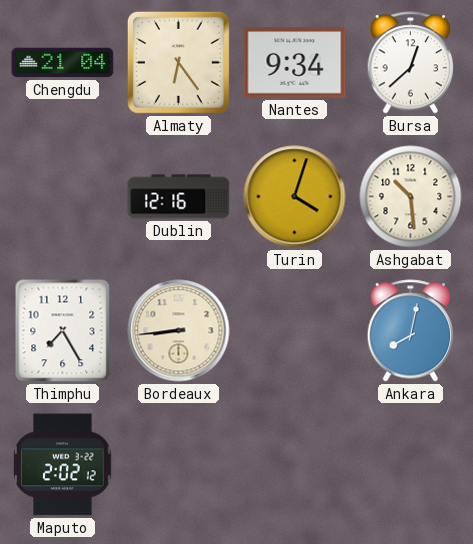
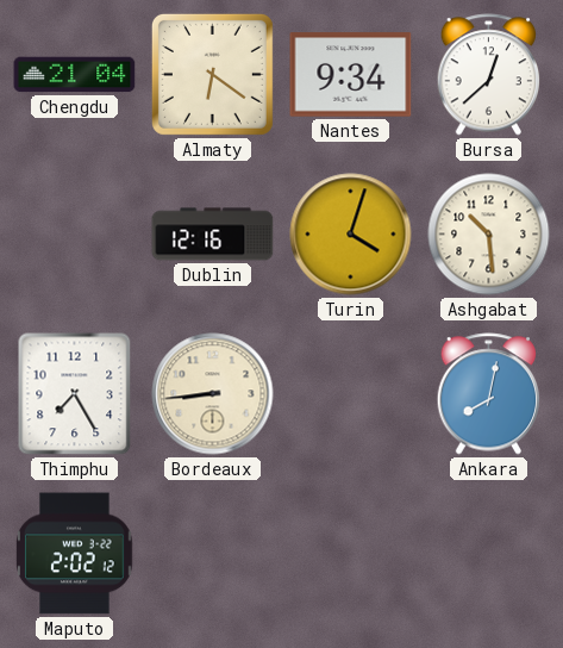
Almaty: 6:24 -> 6:21
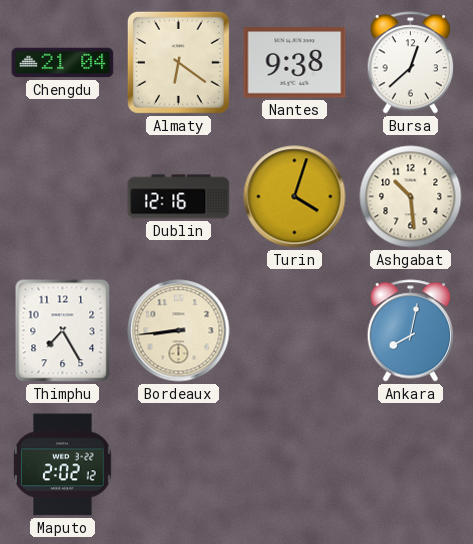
Nantes: 9:34 -> 9:38
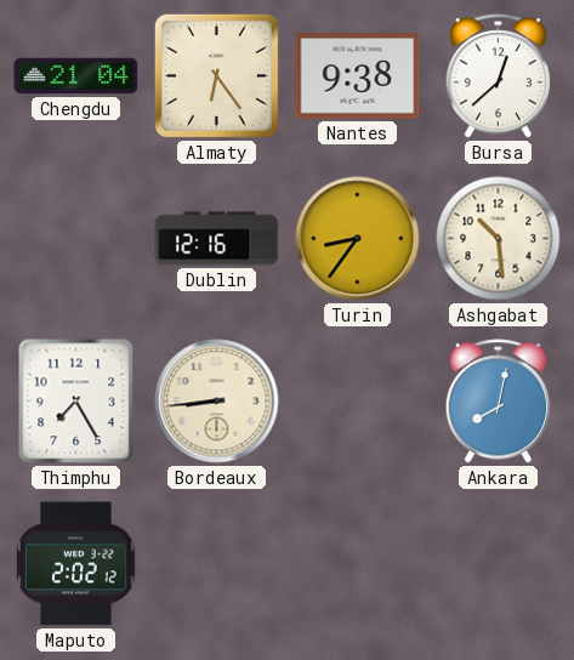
Almaty: 6:21 -> 6:24
Turin: 4:03 -> 8:36
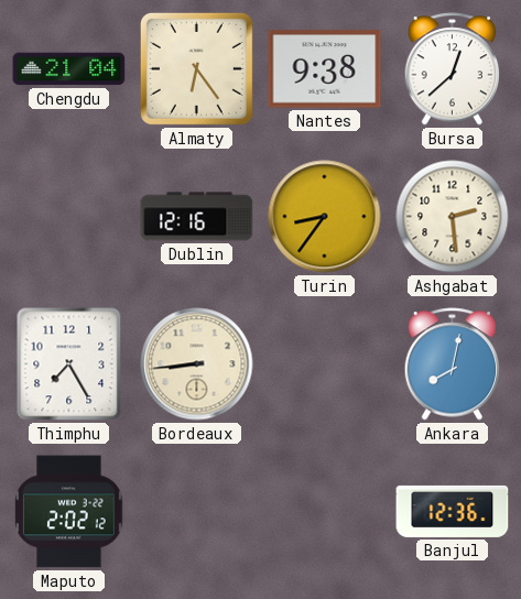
Ashgabat: 10:29 -> 2:29
Banjul: none -> 12:36
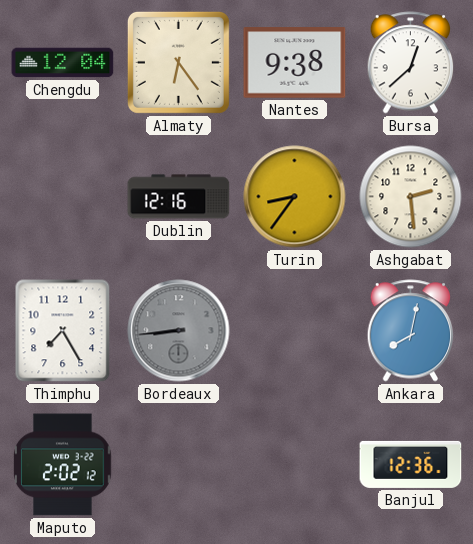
Chengdu: 21:04 -> 12:04
Bordeaux dial: cream -> grey
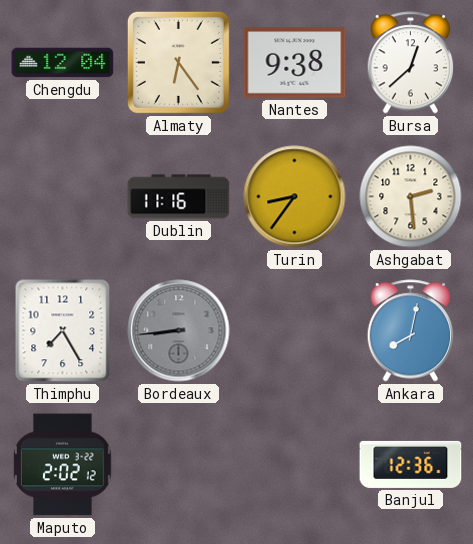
Dublin: 12:16 -> 11:16
